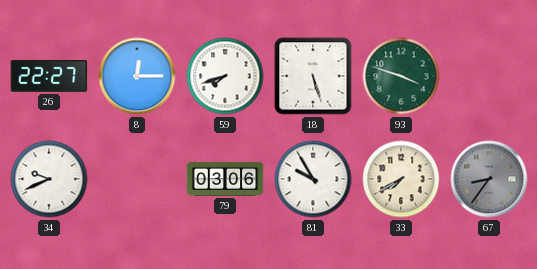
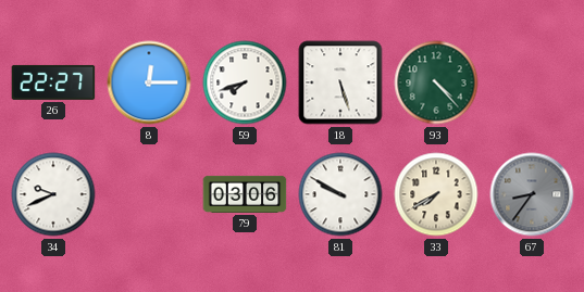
93: 3:48 -> 4:23
81: 9:55 -> 9:50
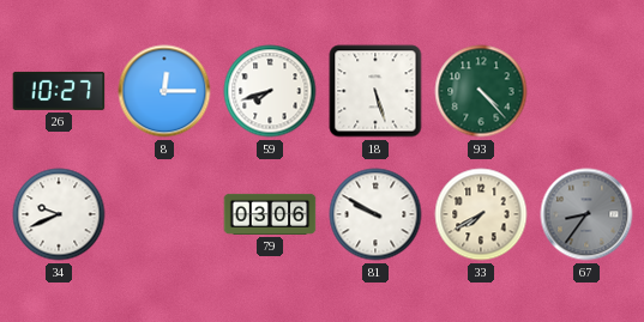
26: 22:27 -> 10:27
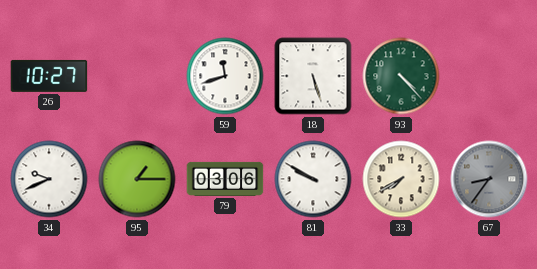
8: 12:15 -> none
59: 7:42 -> 11:42
95: none -> 1:15
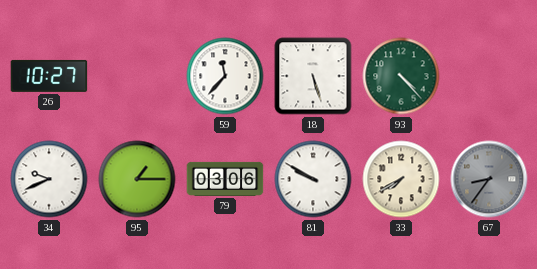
59: 11:42 -> 11:37
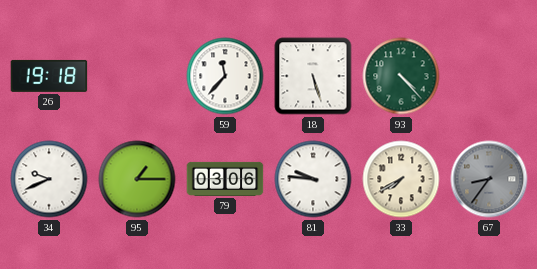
26: 10:27 -> 19:18
81: 9:50 -> 9:46
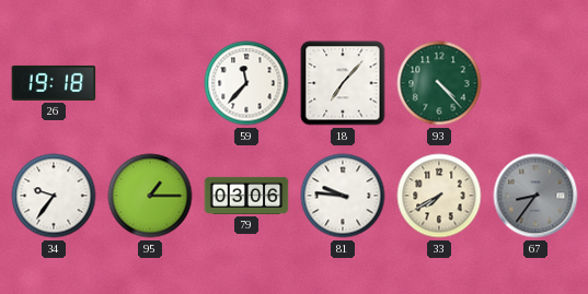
18: 5:27 -> 7:07
34: 9:41 -> 9:36
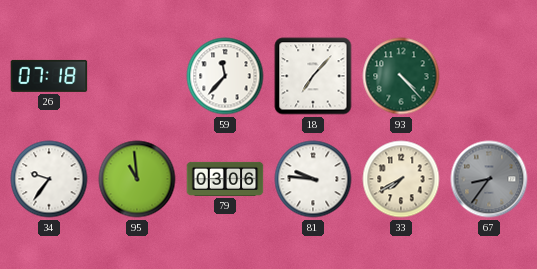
26: 19:18 -> 07:18
95: 1:15 -> 10:59
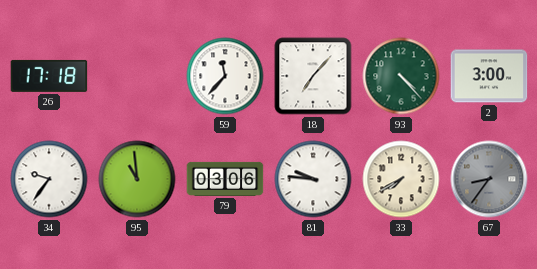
26: 07:18 -> 17:18
2: none -> 3:00
